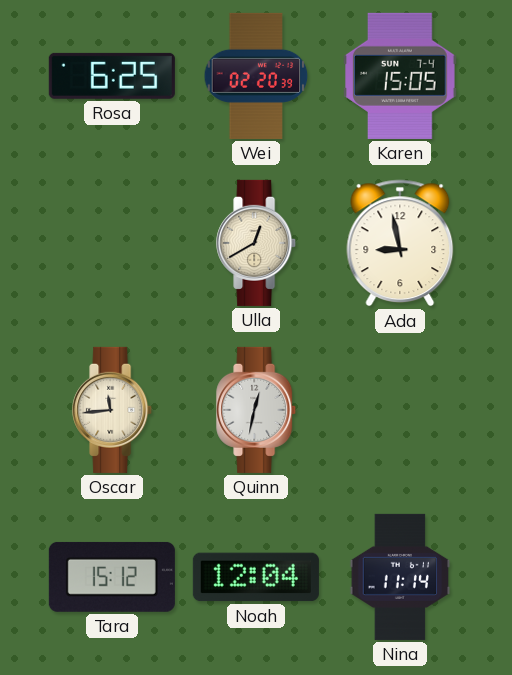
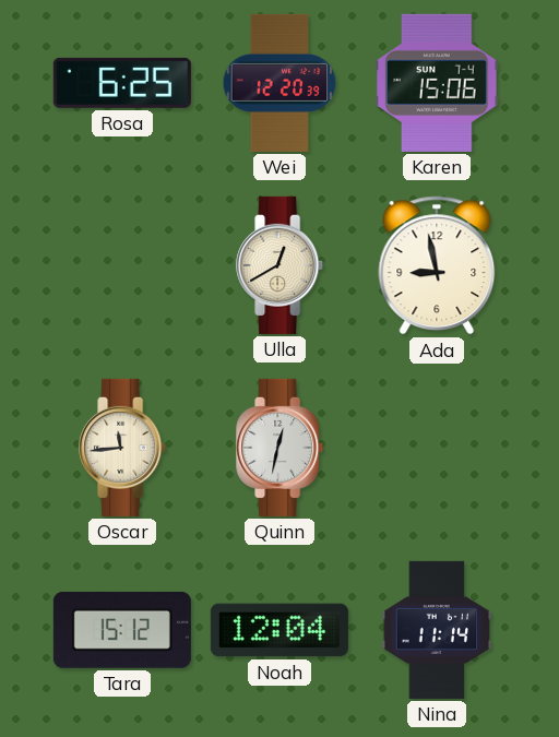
Wei: 02:20 -> 12:20
Karen: 15:05 -> 15:06
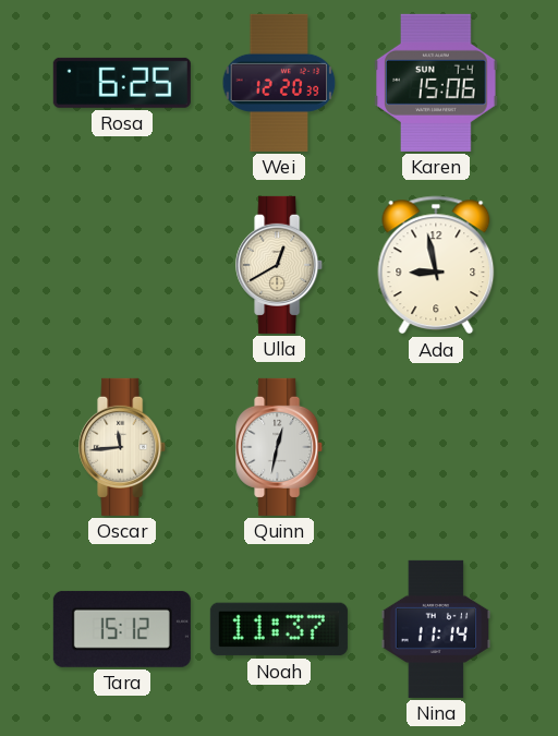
Noah: 12:04 -> 11:37
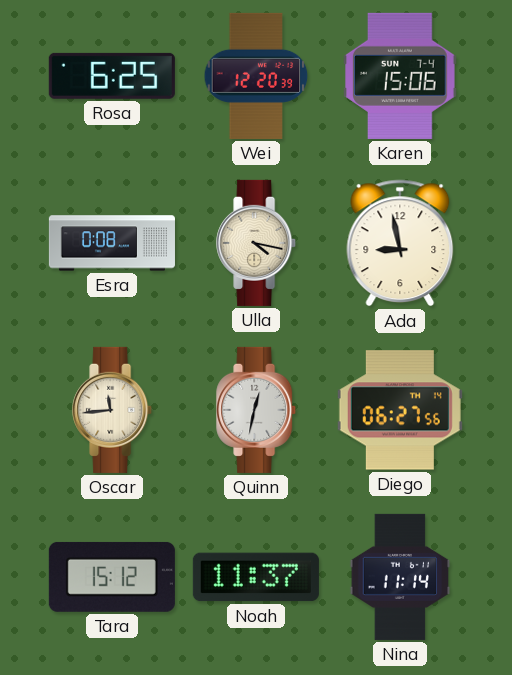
Esra: none -> 0:08
Ulla: 12:40 -> 4:17
Diego: none -> 06:27
